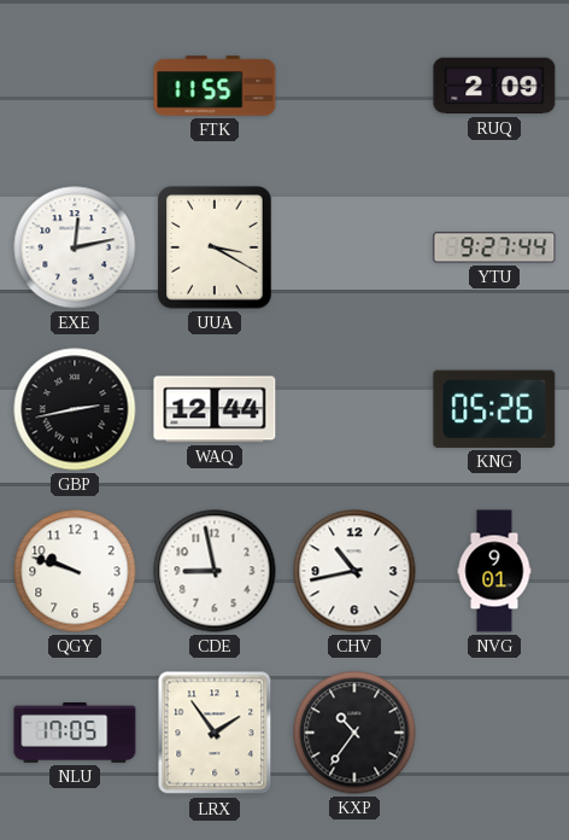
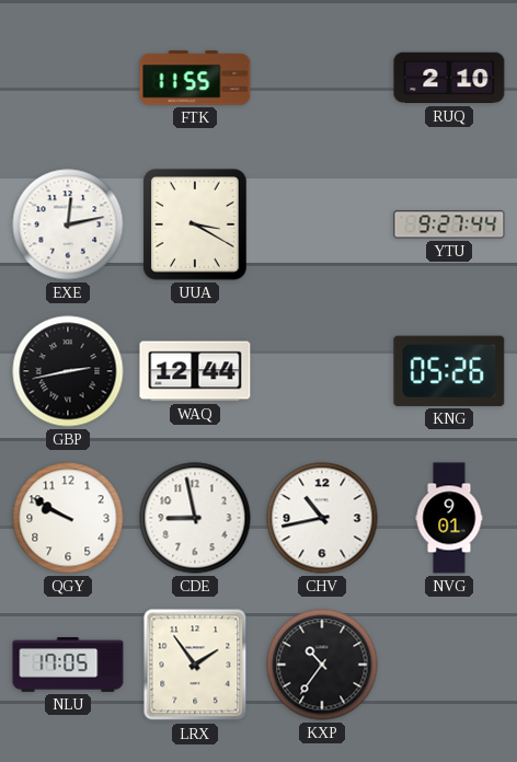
RUQ: 2:09 -> 2:10
QGY: 9:48 -> 9:50
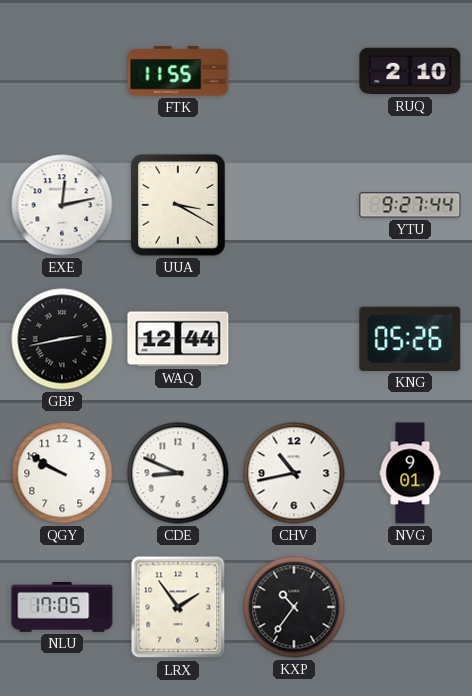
CDE: 8:58 -> 8:49
